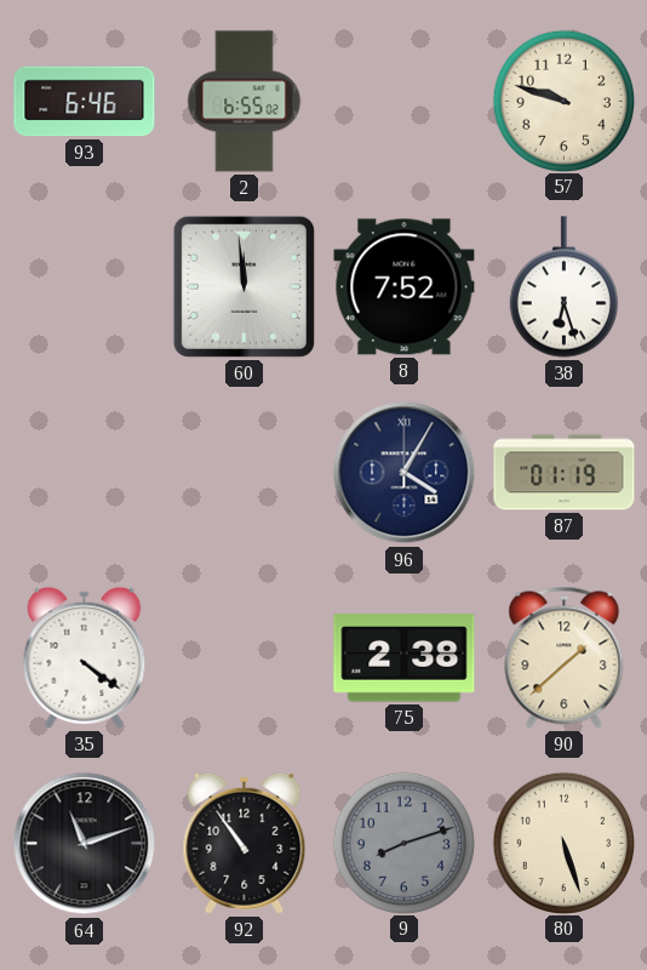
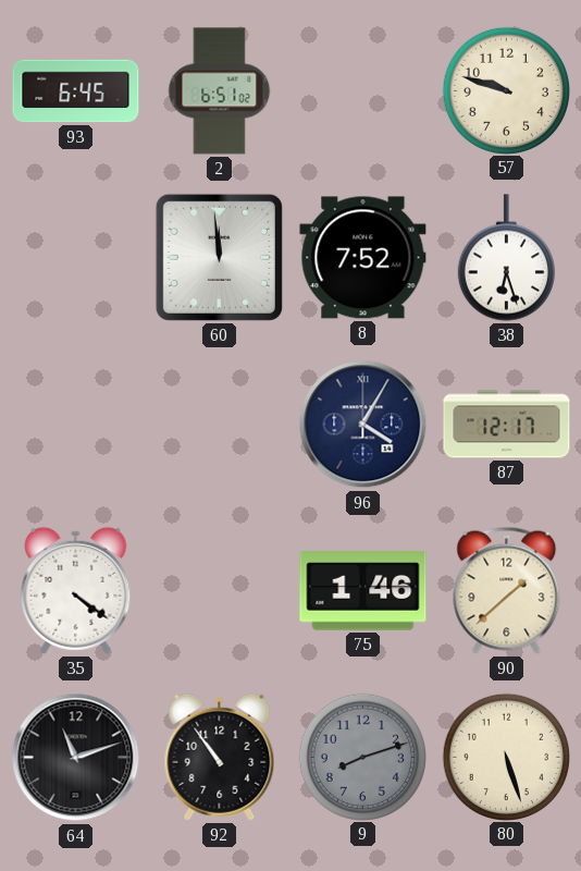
93: 6:46 -> 6:45
2: 6:55 -> 6:51
87: 01:19 -> 12:17
75: 2:38 -> 1:46
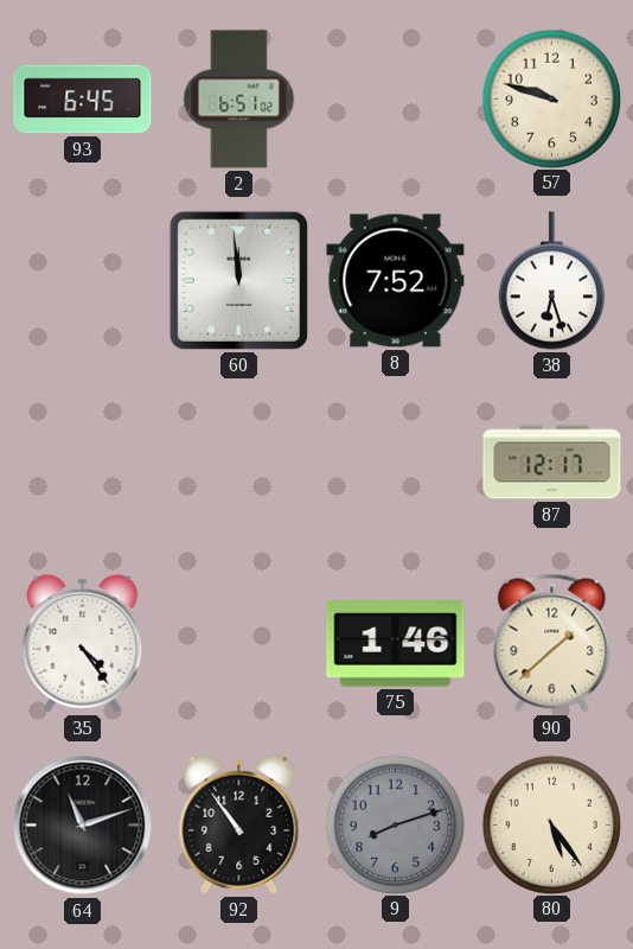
96: 4:05 -> none
35: 4:21 -> 4:24
80: 5:27 -> 5:24
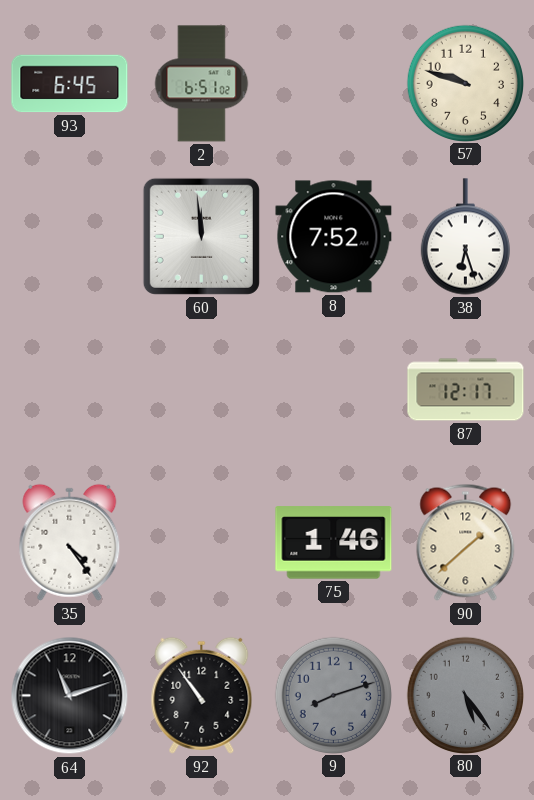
80 dial: cream -> grey
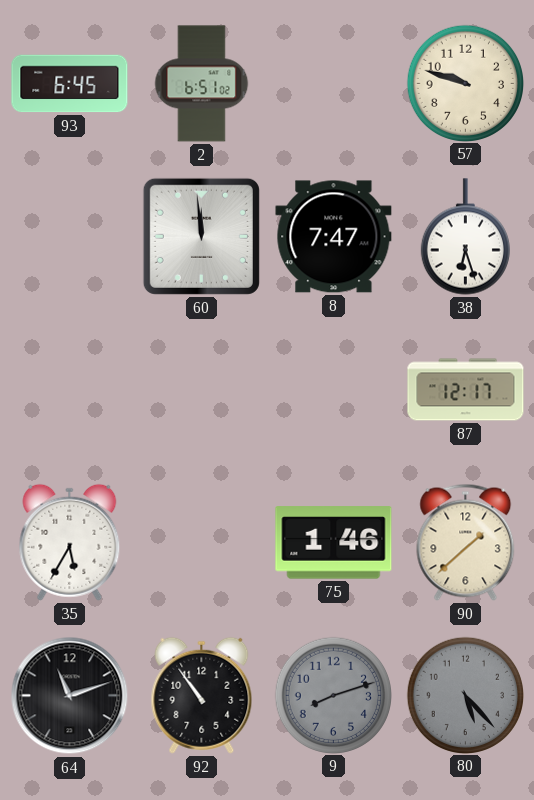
8: 7:52 -> 7:47
35: 4:24 -> 5:35
80: 5:24 -> 5:23
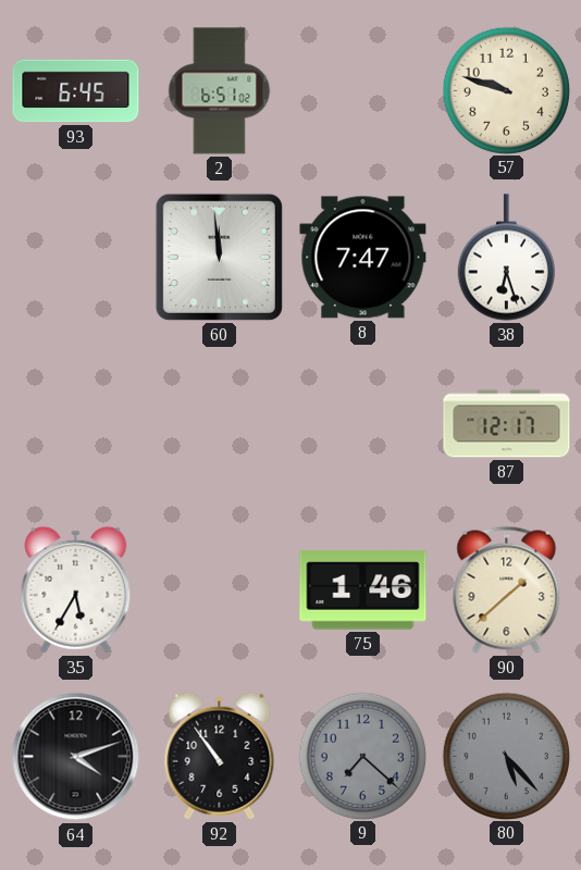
64: 11:12 -> 4:12
9: 8:12 -> 7:22
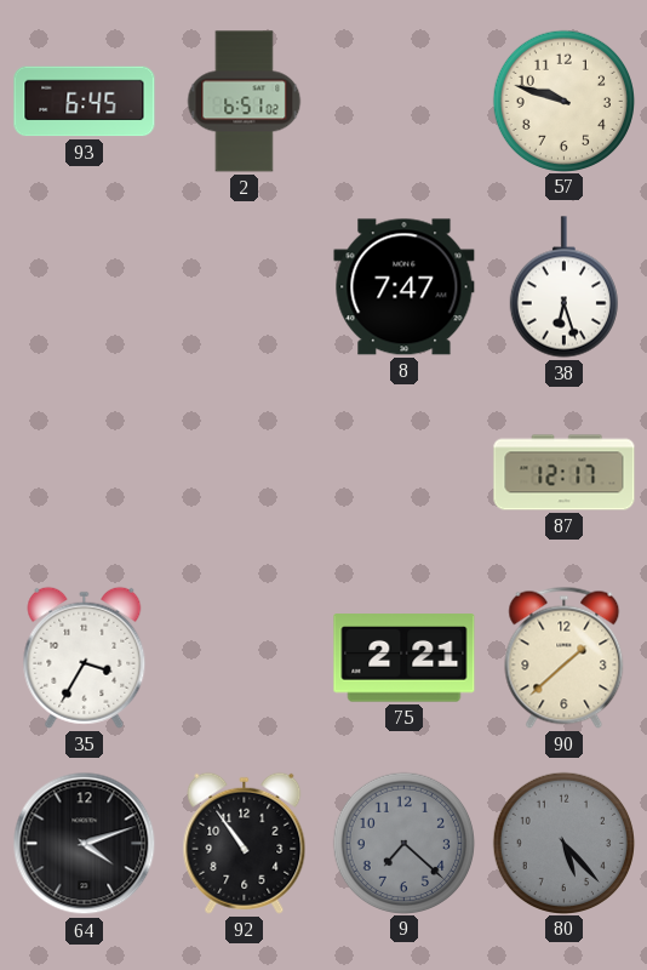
60: 11:59 -> none
35: 5:35 -> 3:35
75: 1:46 -> 2:21
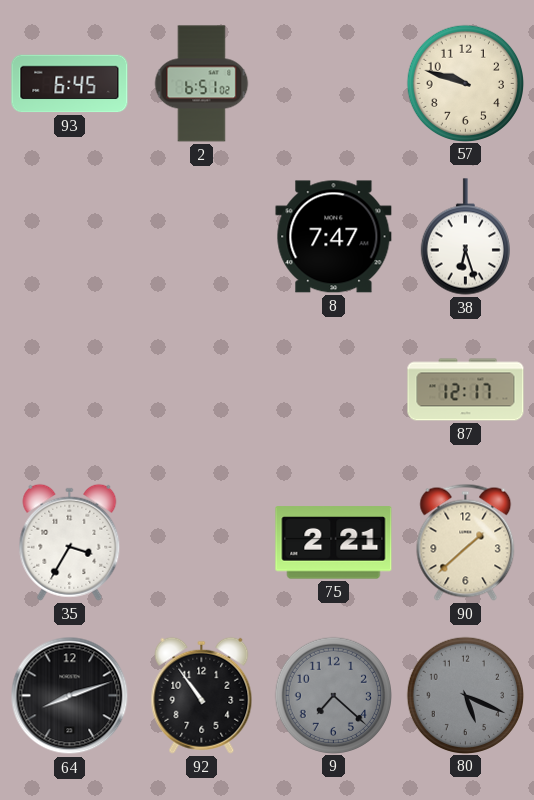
64: 4:12 -> 8:12
80: 5:23 -> 5:19
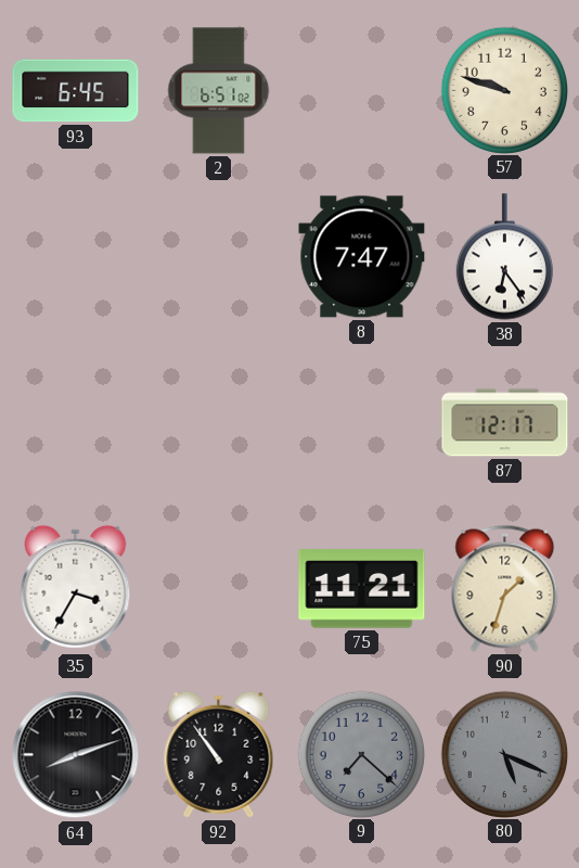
38: 6:27 -> 6:24
75: 2:21 -> 11:21
90: 1:38 -> 1:33
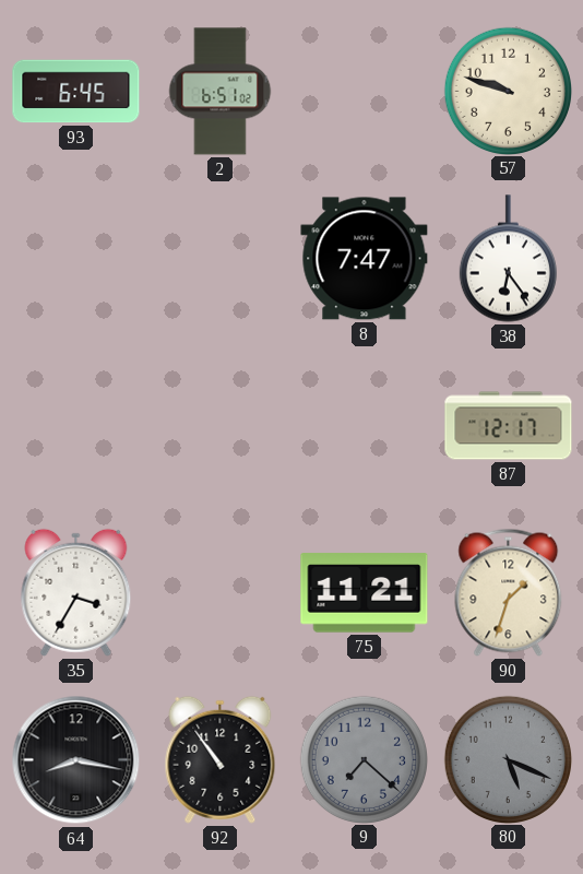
64: 8:12 -> 8:17
